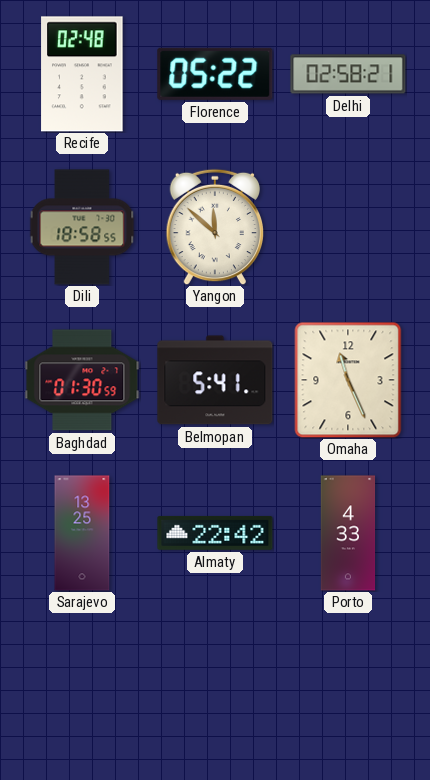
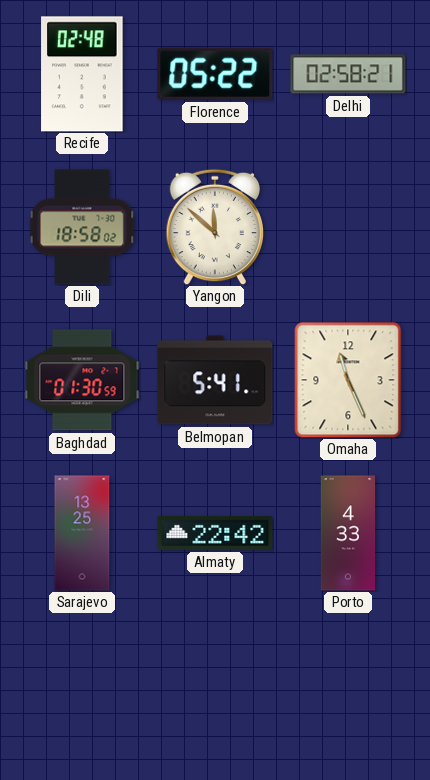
Dili: 18:58:55 -> 18:58:02
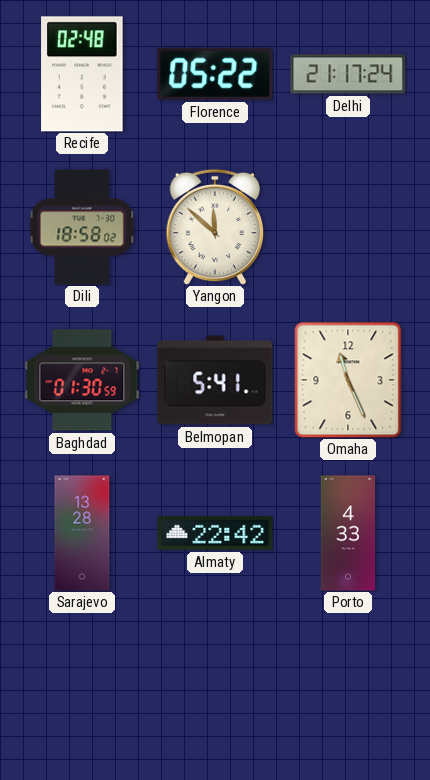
Delhi: 02:58 -> 21:17
Sarajevo: 13:25 -> 13:28
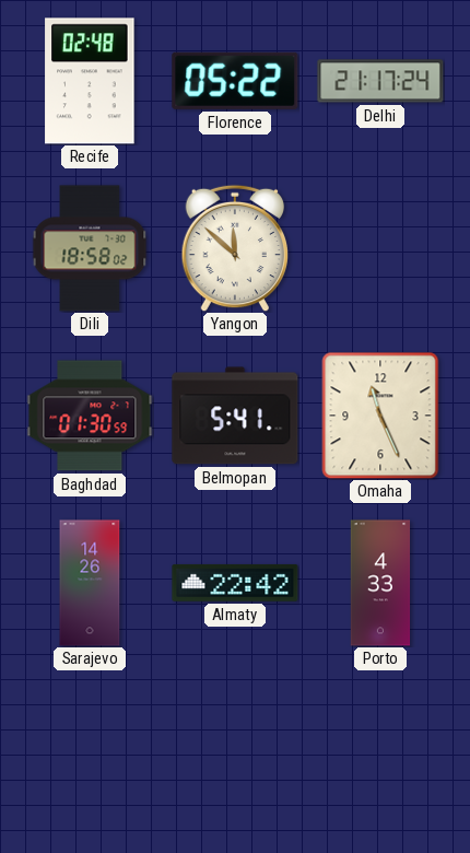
Sarajevo: 13:28 -> 14:26
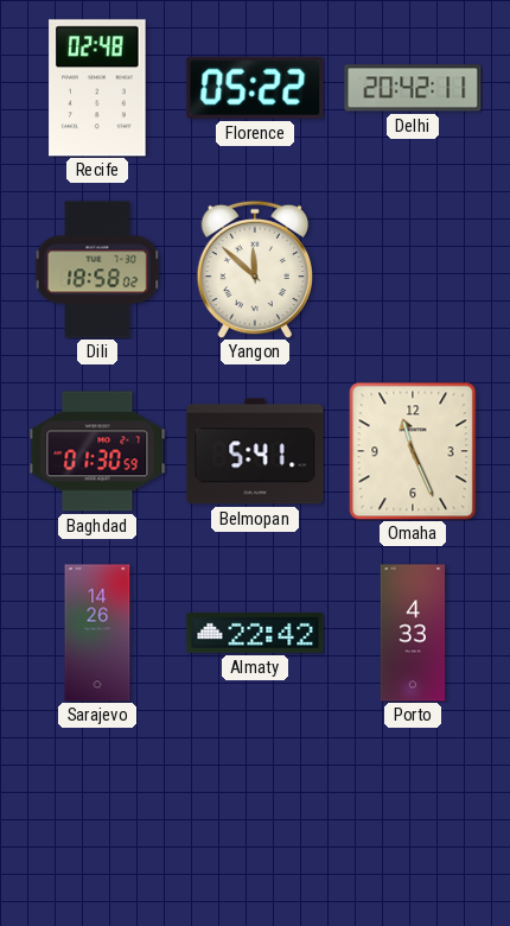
Delhi: 21:17 -> 20:42
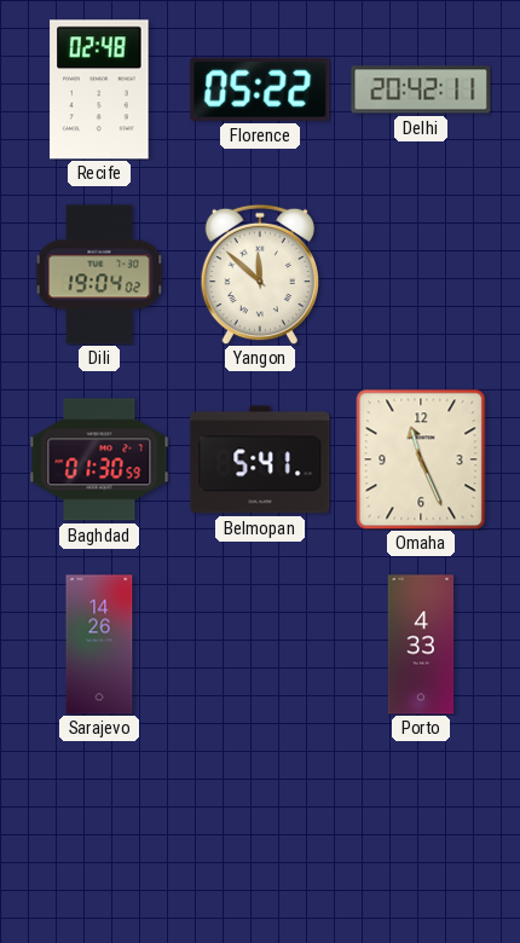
Dili: 18:58 -> 19:04
Almaty: 22:42 -> none
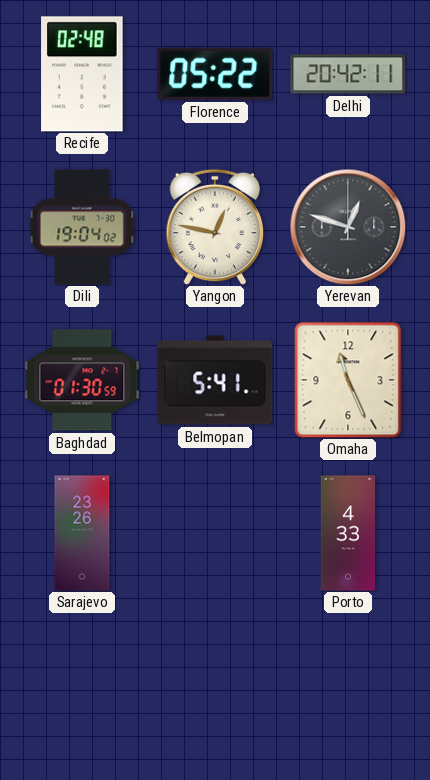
Yangon: 11:52 -> 12:47
Yerevan: none -> 12:48
Sarajevo: 14:26 -> 23:26
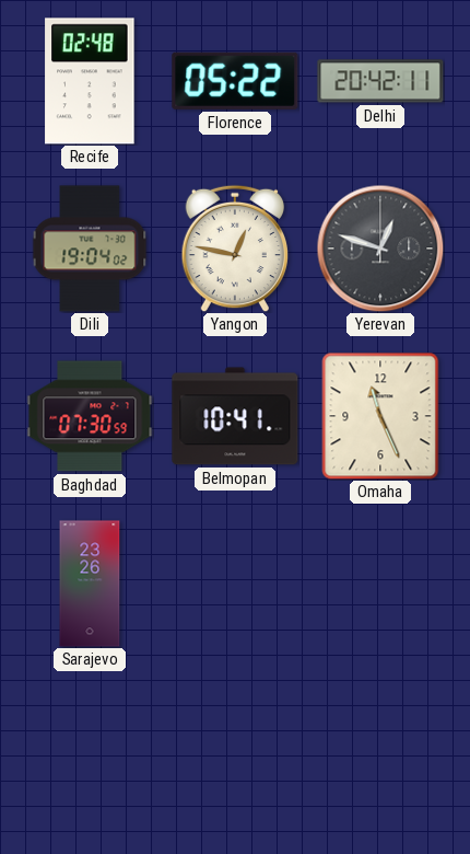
Baghdad: 01:30 -> 07:30
Belmopan: 5:41 -> 10:41
Porto: 4:33 -> none
